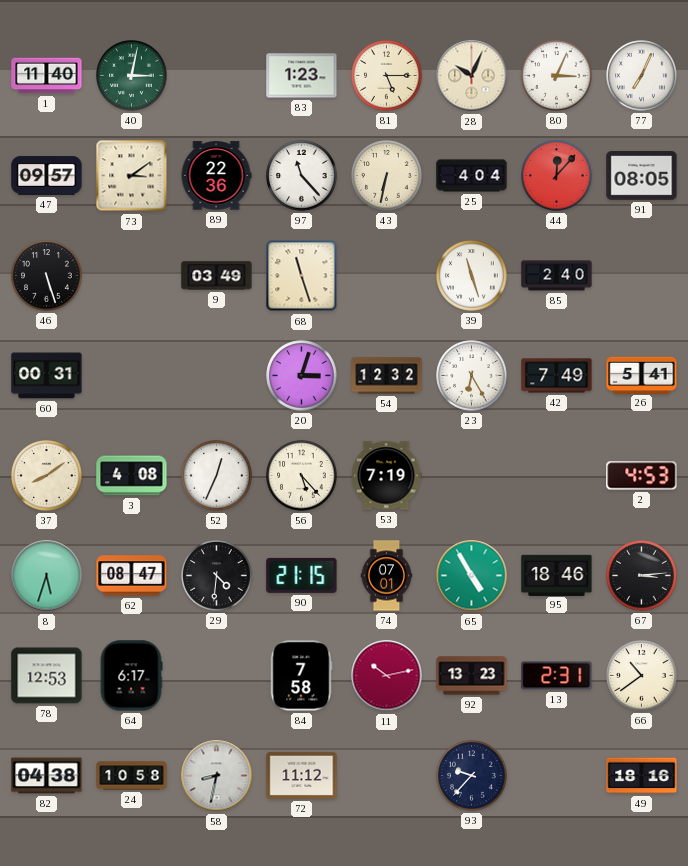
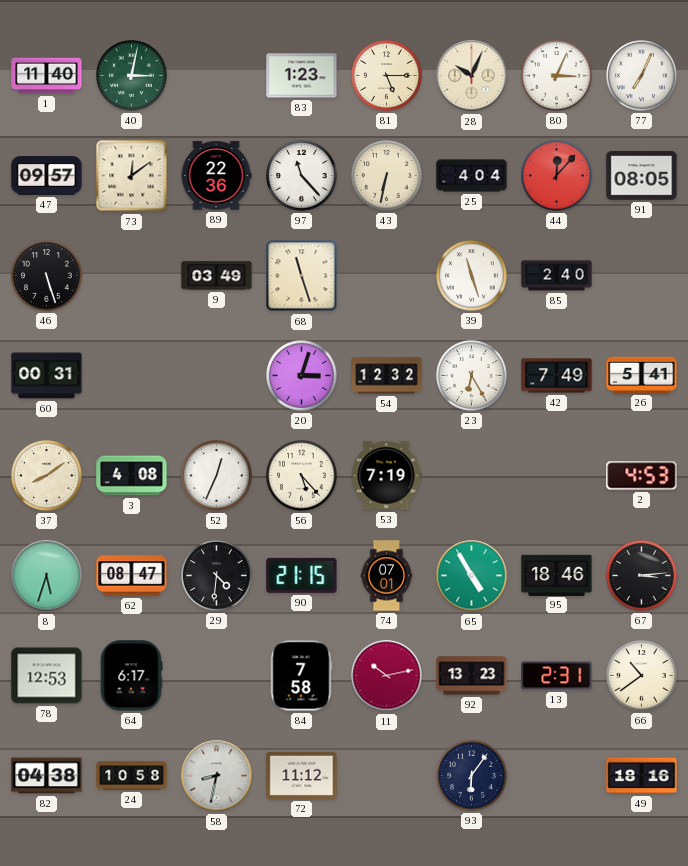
73: 3:09 -> 12:09
93: 9:37 -> 6:06
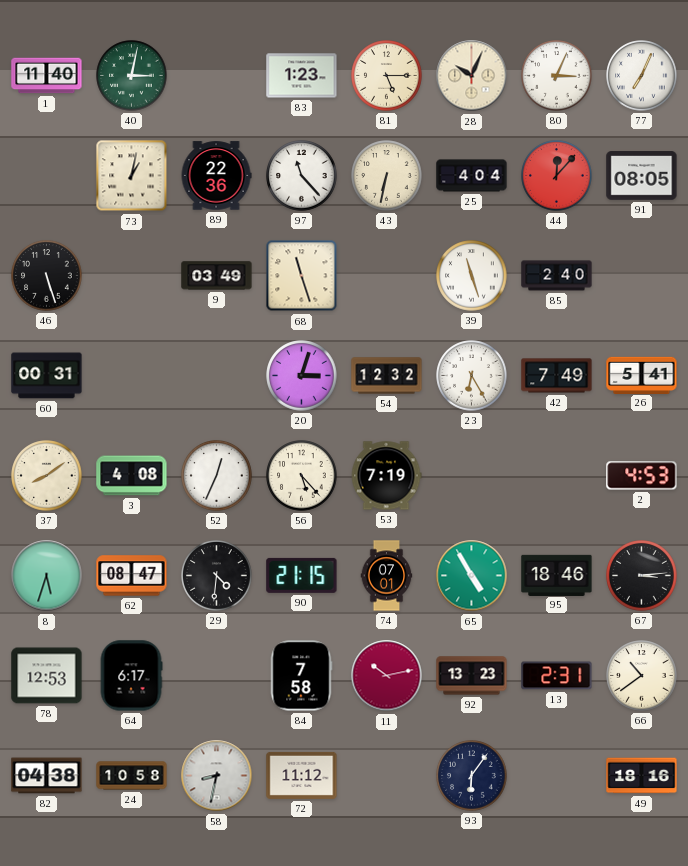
47: 09:57 -> none
73: 12:09 -> 1:02
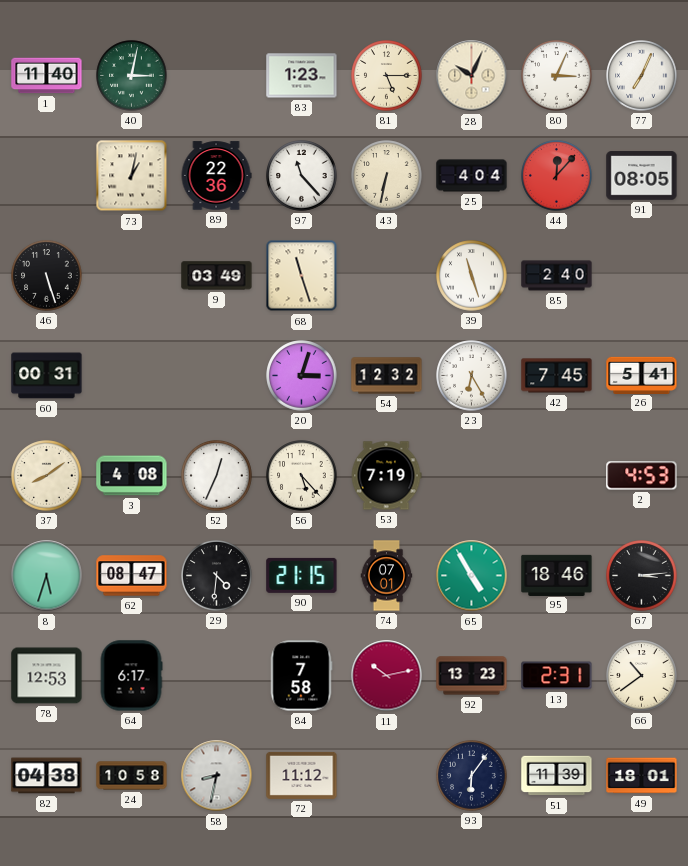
42: 7:49 -> 7:45
51: none -> 11:39
49: 18:16 -> 18:01
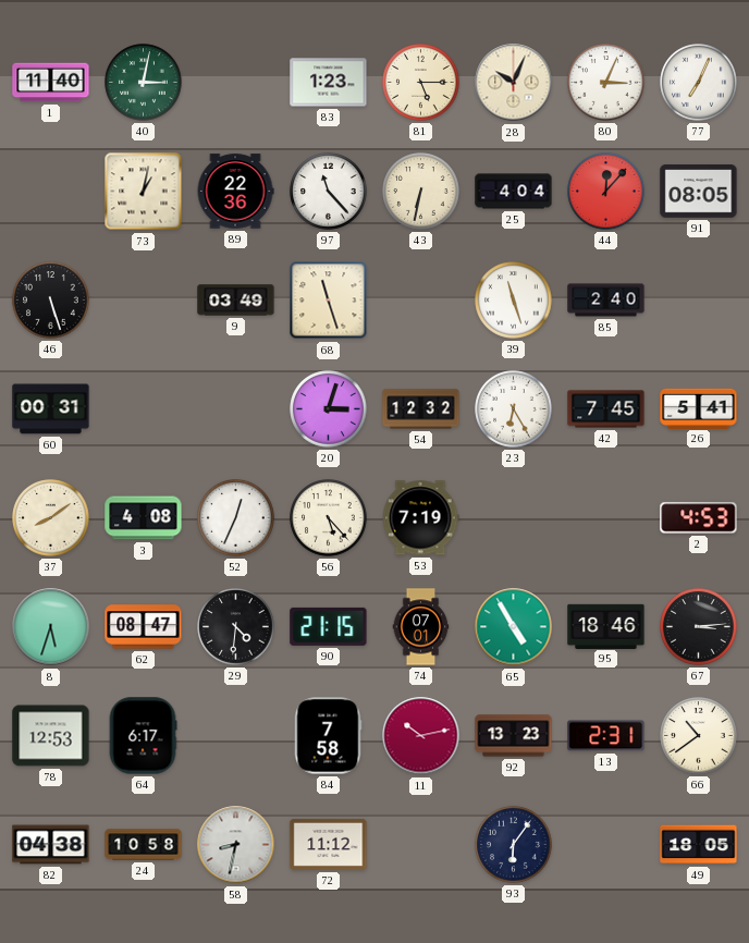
51: 11:39 -> none
49: 18:01 -> 18:05
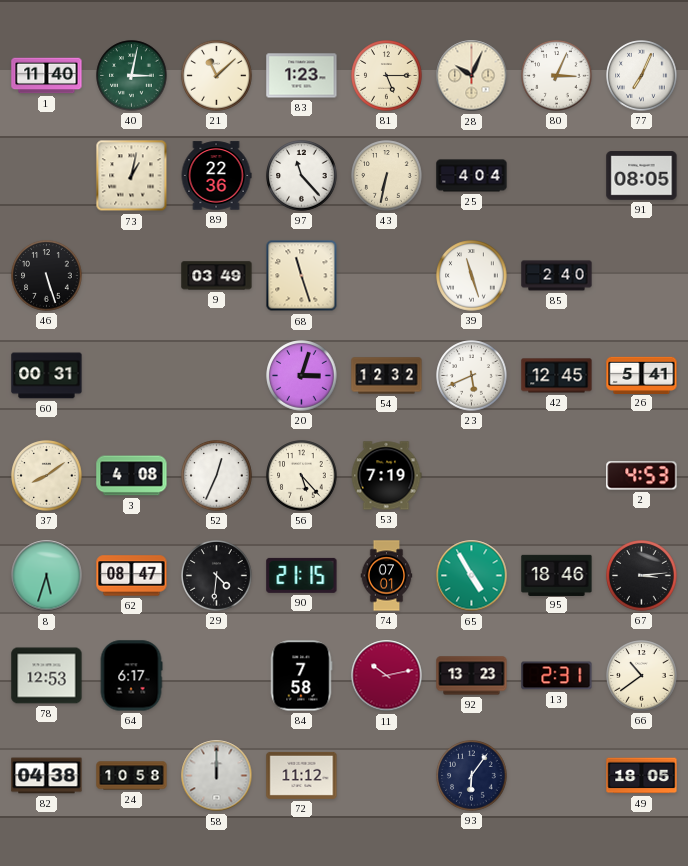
21: none -> 11:08
44: 12:07 -> none
23: 6:25 -> 5:41
42: 7:45 -> 12:45
58: 8:32 -> 12:00
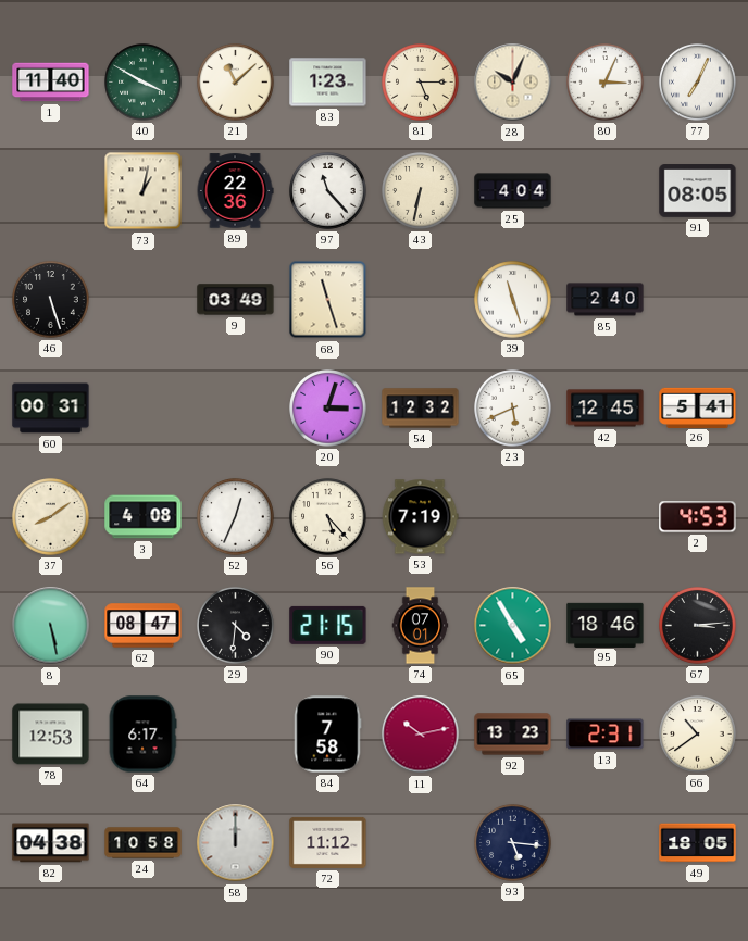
40: 3:02 -> 3:50
8: 5:33 -> 5:28
93: 6:06 -> 5:16
